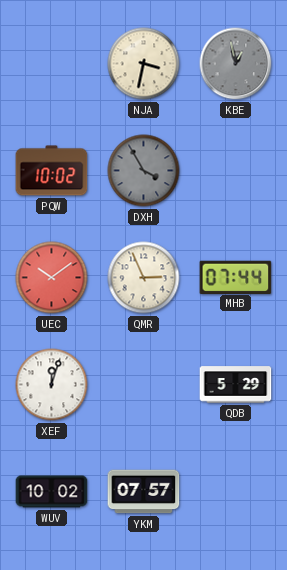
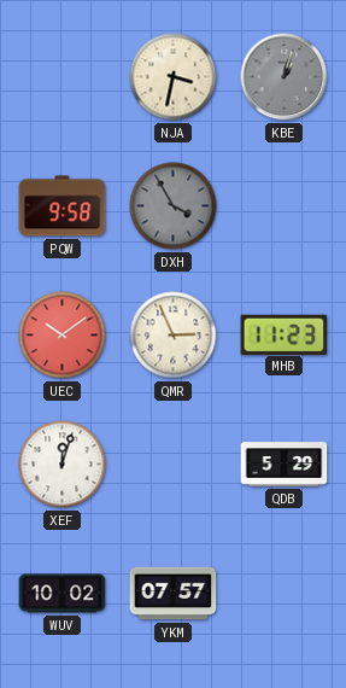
KBE: 12:58 -> 1:03
PQW: 10:02 -> 9:58
MHB: 07:44 -> 11:23
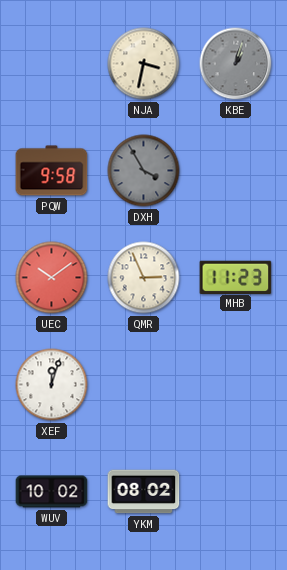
QDB: 5:29 -> none
YKM: 07:57 -> 08:02
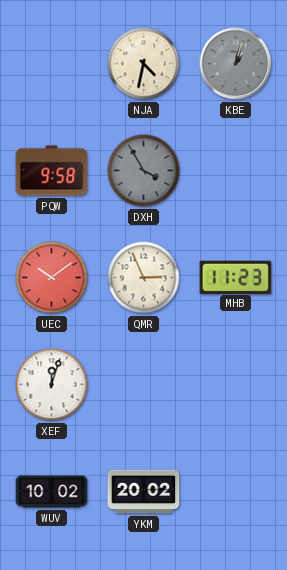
NJA: 3:32 -> 4:32
YKM: 08:02 -> 20:02
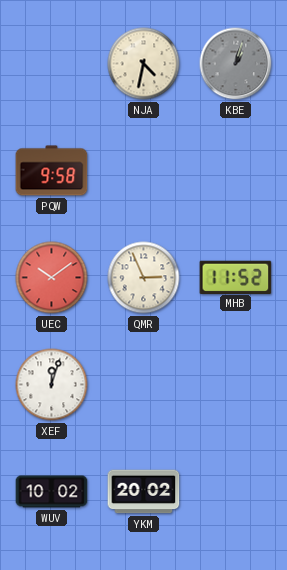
DXH: 3:55 -> none
MHB: 11:23 -> 11:52
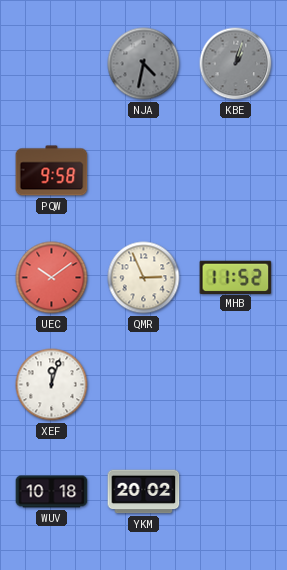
NJA dial: cream -> grey
WUV: 10:02 -> 10:18
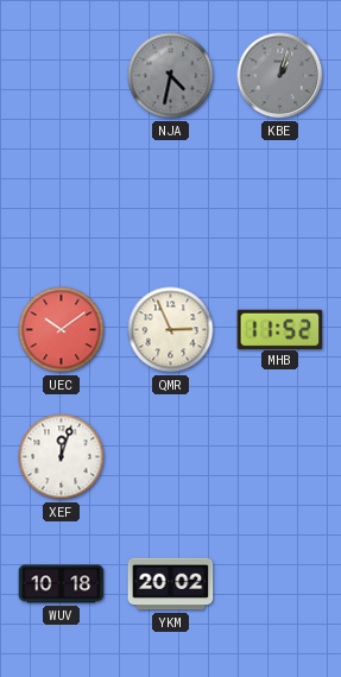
PQW: 9:58 -> none
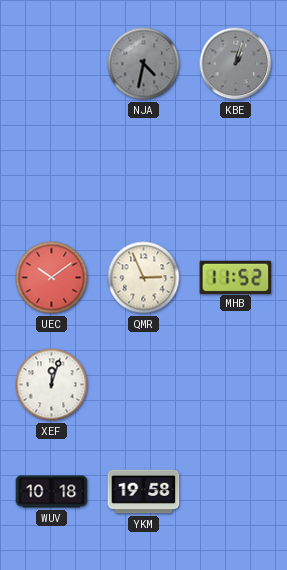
YKM: 20:02 -> 19:58
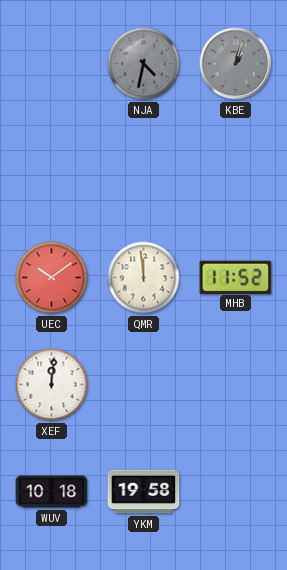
QMR: 2:56 -> 11:59
XEF: 12:03 -> 12:01
